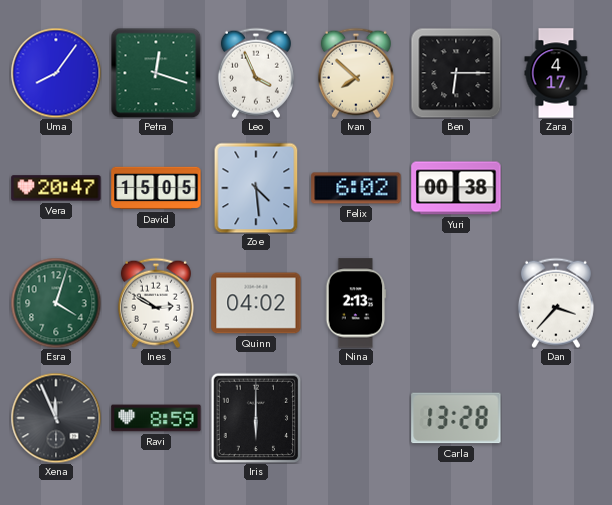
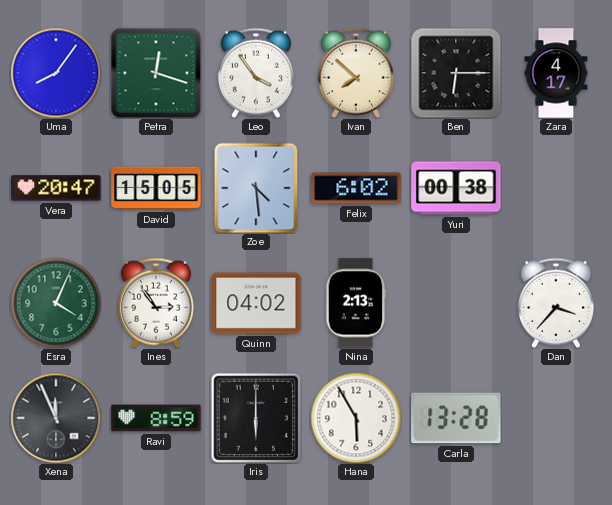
Leo: 3:56 -> 3:54
Esra: 4:03 -> 4:04
Ines: 2:50 -> 2:54
Hana: none -> 5:55
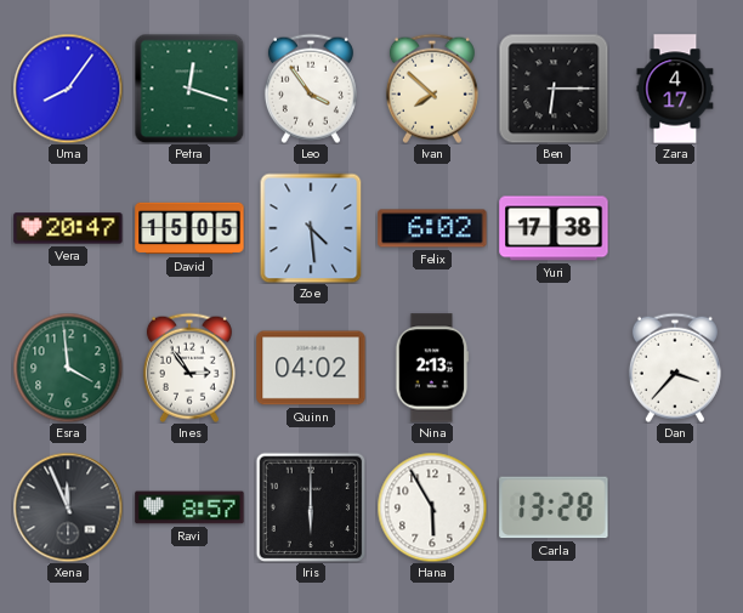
Yuri: 00:38 -> 17:38
Esra: 4:04 -> 3:59
Ravi: 8:59 -> 8:57
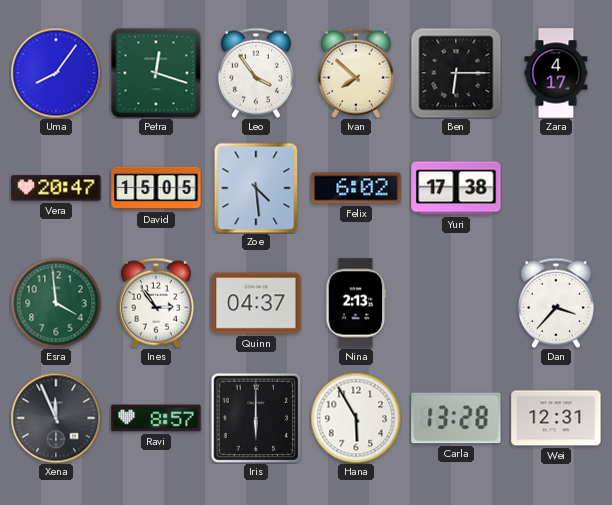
Quinn: 04:02 -> 04:37
Wei: none -> 12:31
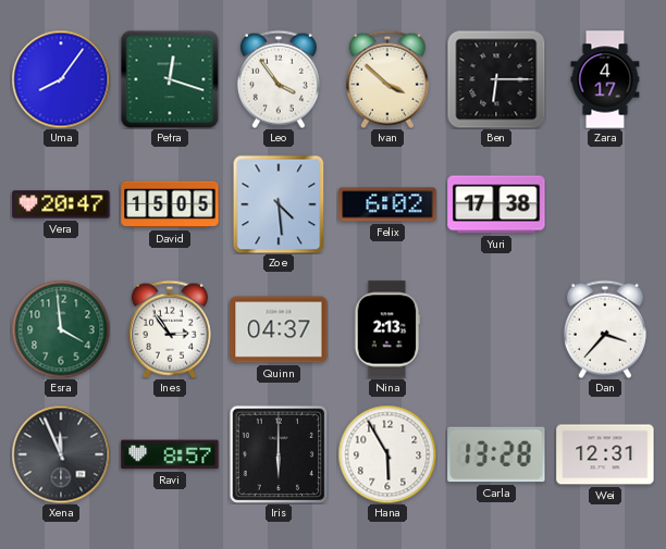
Ivan: 7:52 -> 3:52
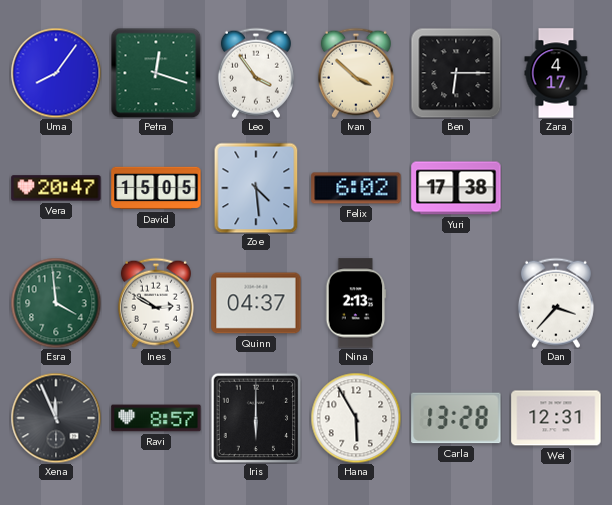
Ines: 2:54 -> 2:50
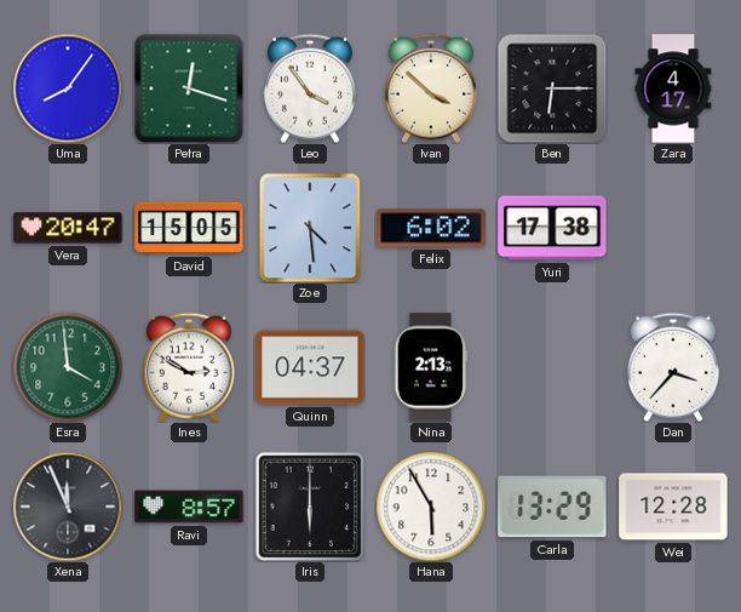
Carla: 13:28 -> 13:29
Wei: 12:31 -> 12:28
